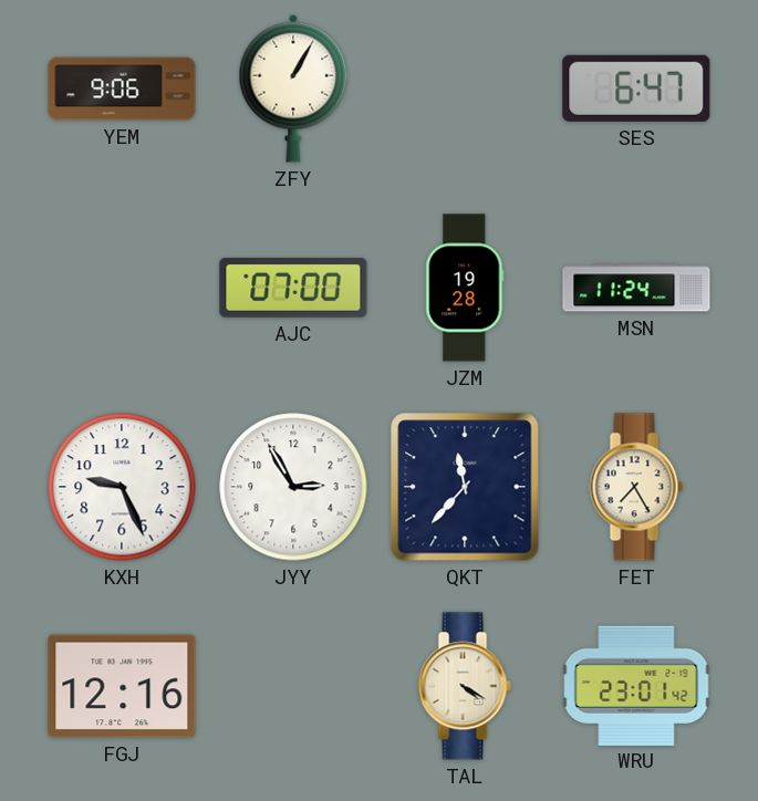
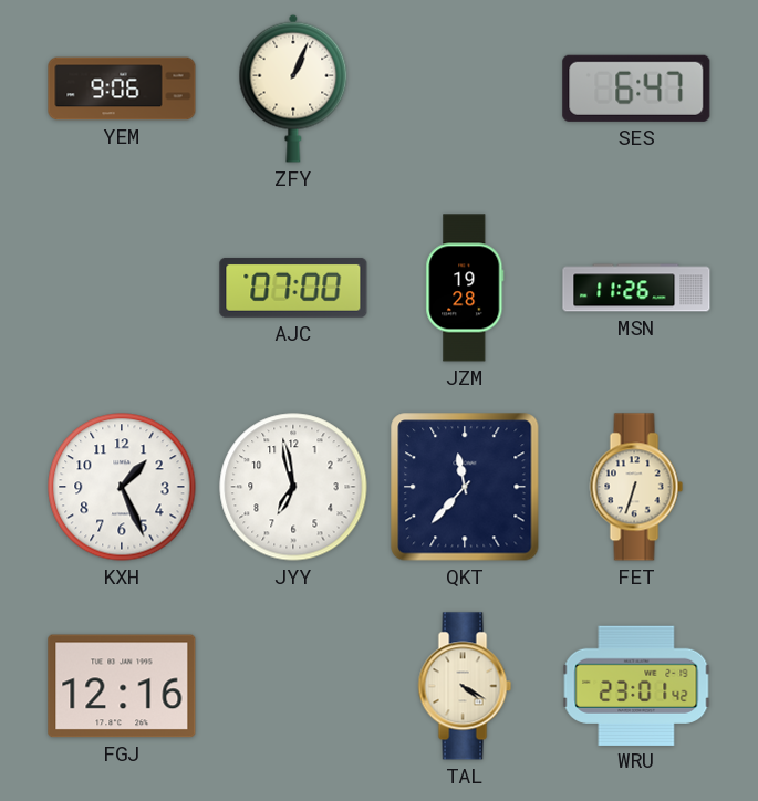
ZFY: 1:05 -> 1:04
MSN: 11:24 -> 11:26
KXH: 9:26 -> 1:26
JYY: 2:55 -> 6:58
FET: 7:25 -> 6:33
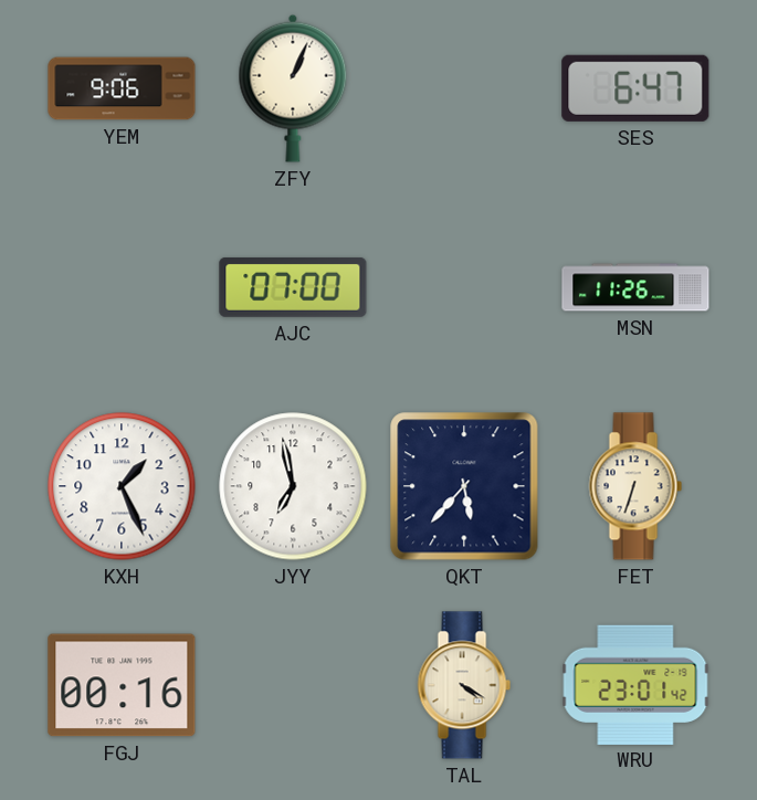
JZM: 19:28 -> none
QKT: 11:37 -> 5:37
FGJ: 12:16 -> 00:16
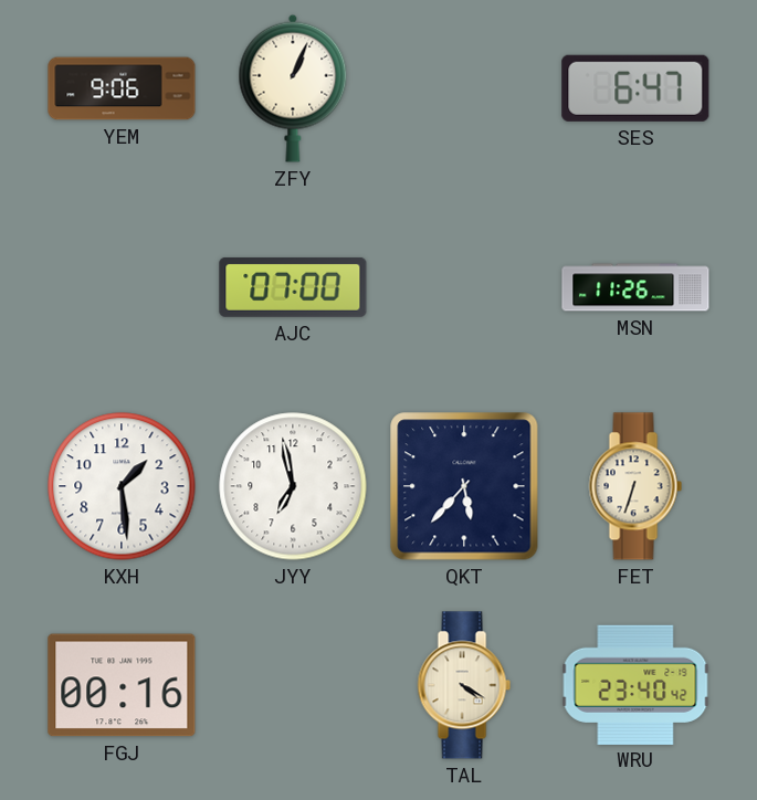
KXH: 1:26 -> 1:29
WRU: 23:01 -> 23:40
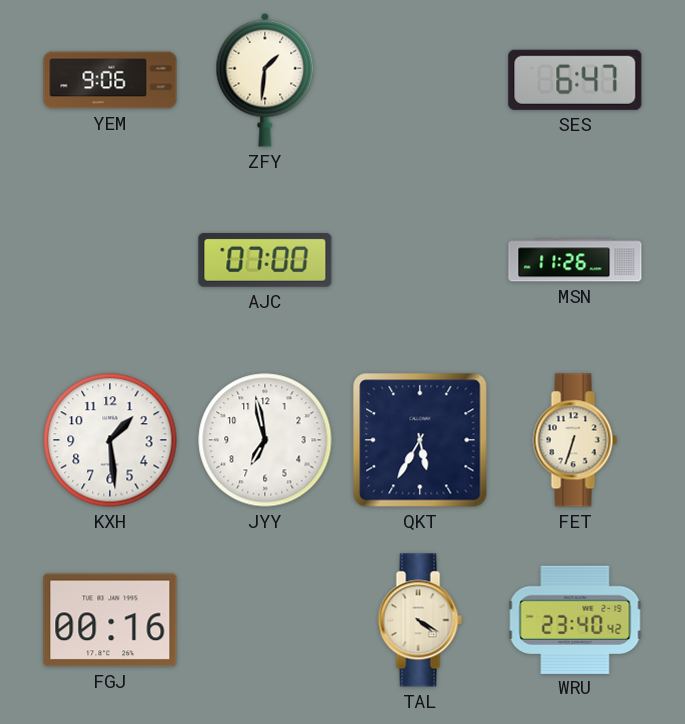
ZFY: 1:04 -> 1:31
QKT: 5:37 -> 5:35
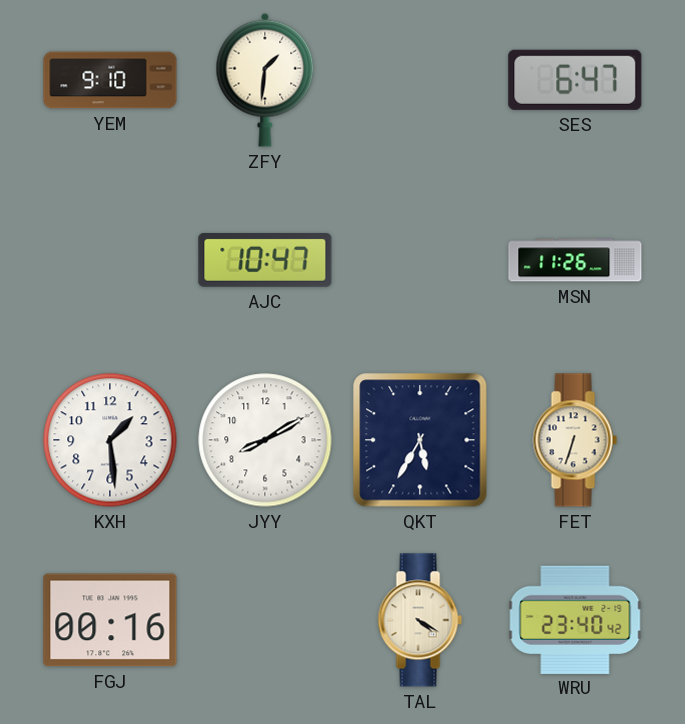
YEM: 9:06 -> 9:10
AJC: 07:00 -> 10:47
JYY: 6:58 -> 8:10
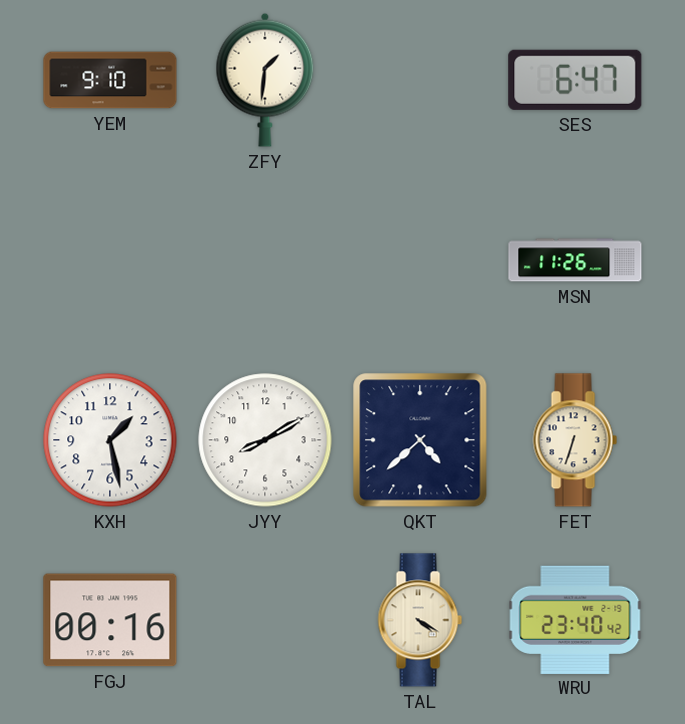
AJC: 10:47 -> none
KXH: 1:29 -> 1:28
QKT: 5:35 -> 4:38
